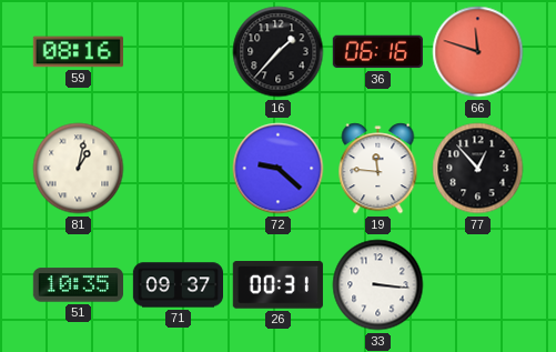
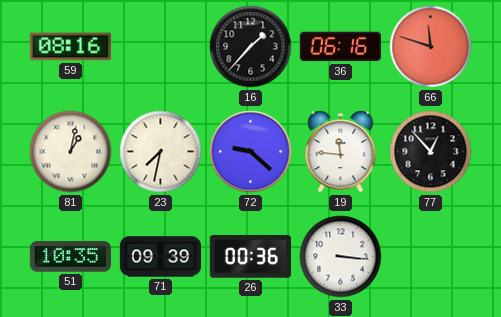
23: none -> 7:32
71: 09:37 -> 09:39
26: 00:31 -> 00:36
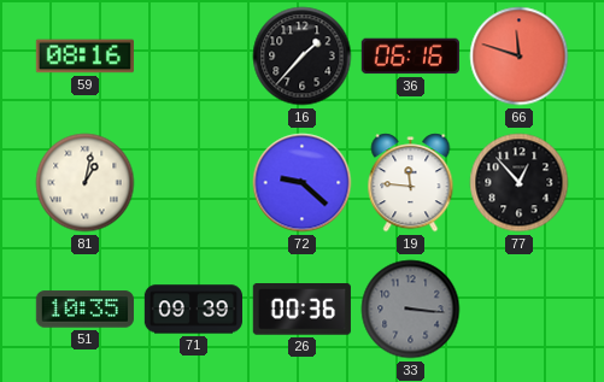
23: 7:32 -> none
33 dial: white -> grey
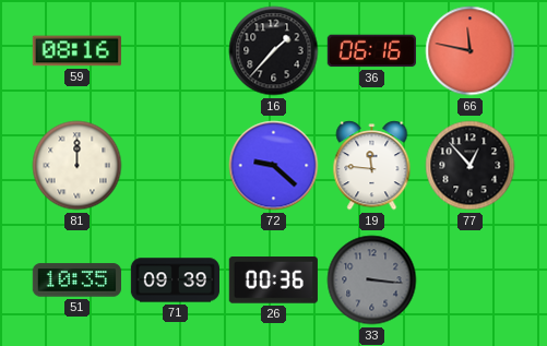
66: 11:48 -> 11:47
81: 1:02 -> 12:00
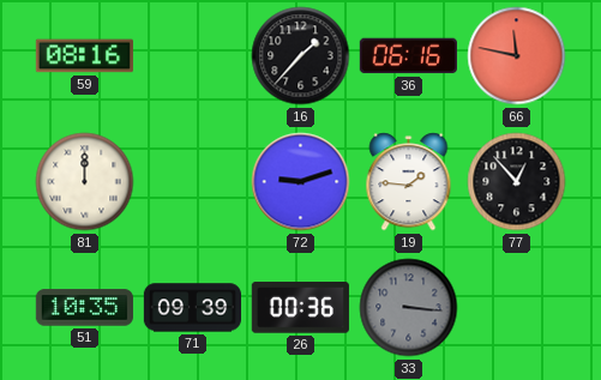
72: 9:22 -> 9:12
19: 11:46 -> 1:46
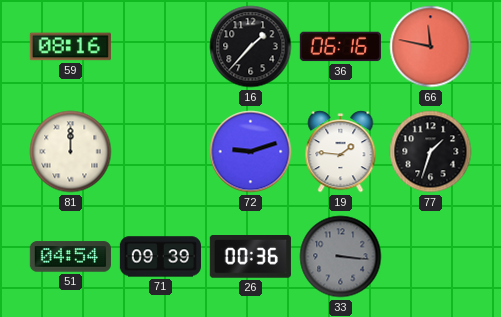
77: 12:53 -> 1:33
51: 10:35 -> 04:54
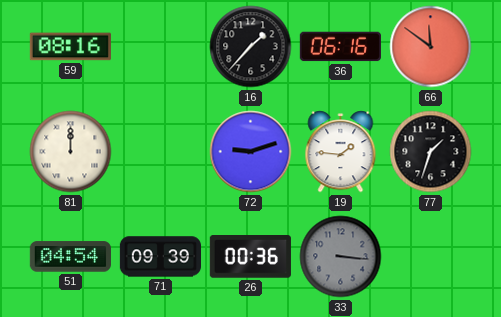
66: 11:47 -> 11:51
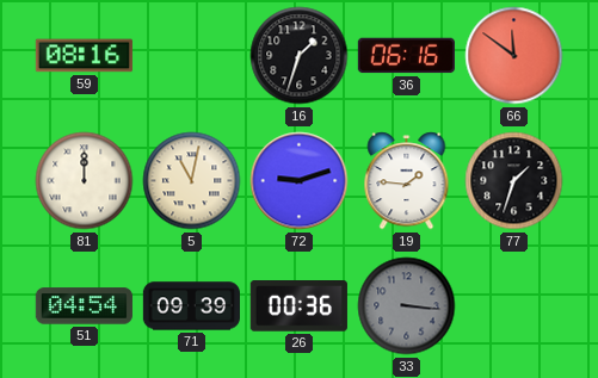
16: 1:37 -> 1:33
5: none -> 11:02
